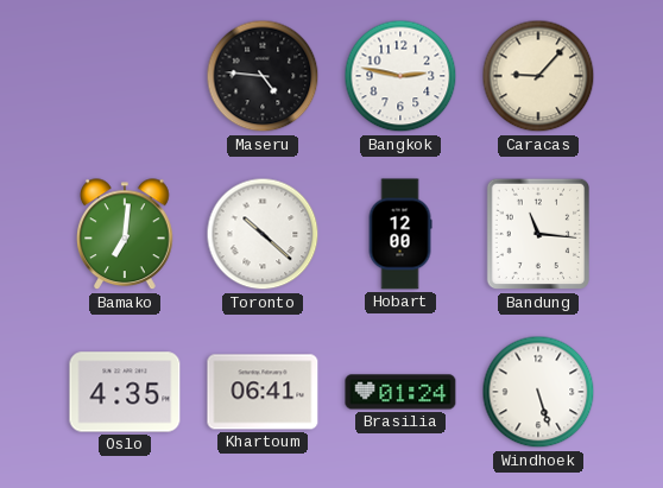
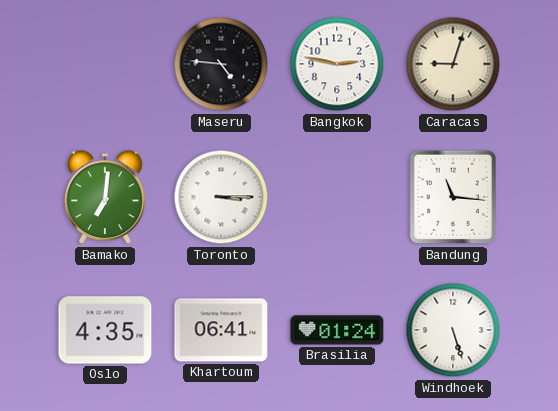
Caracas: 9:07 -> 9:03
Toronto: 10:22 -> 3:15
Hobart: 12:00 -> none
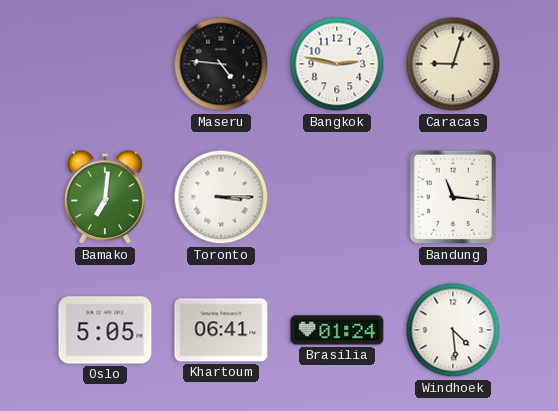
Oslo: 4:35 -> 5:05
Windhoek: 5:27 -> 4:29
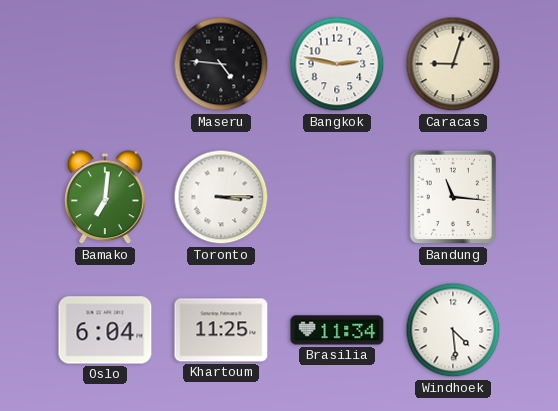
Oslo: 5:05 -> 6:04
Khartoum: 06:41 -> 11:25
Brasilia: 01:24 -> 11:34
